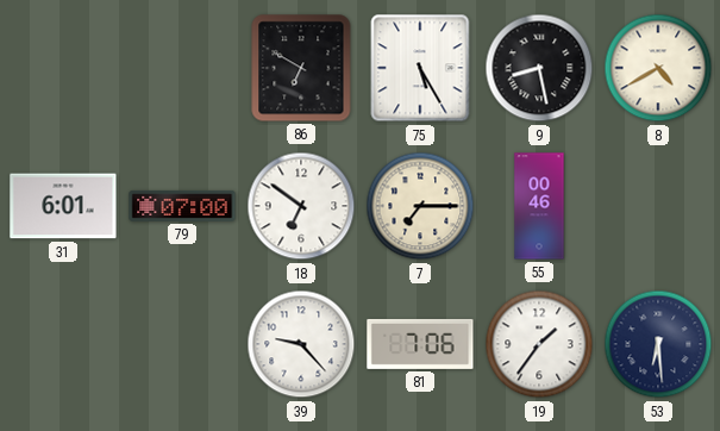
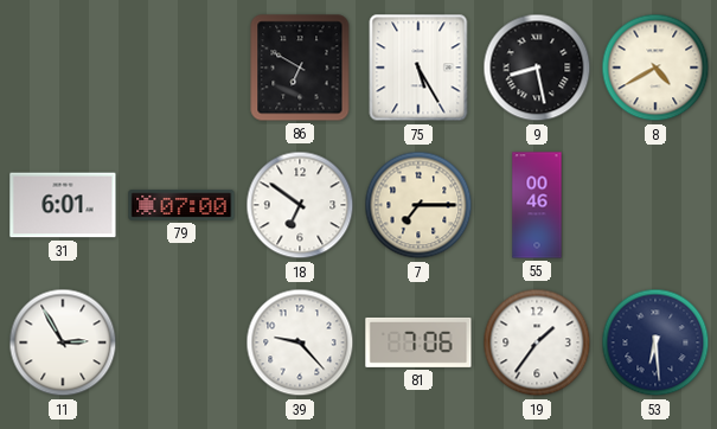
11: none -> 2:55
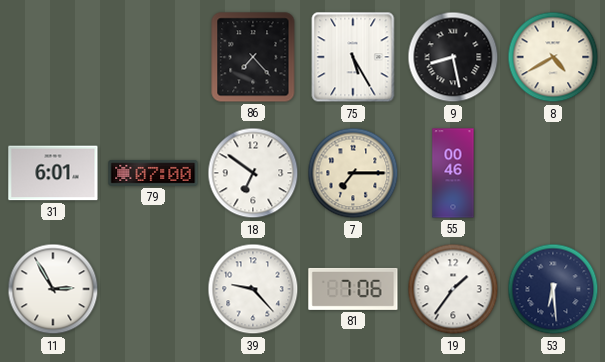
86: 6:50 -> 7:23
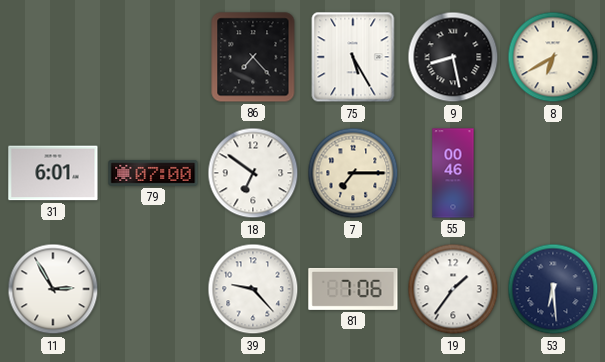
8: 4:40 -> 6:40
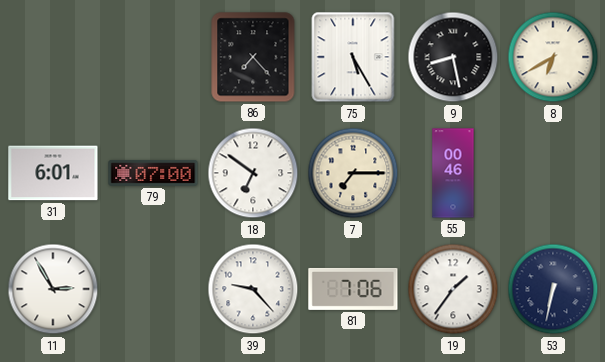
53: 6:29 -> 6:32
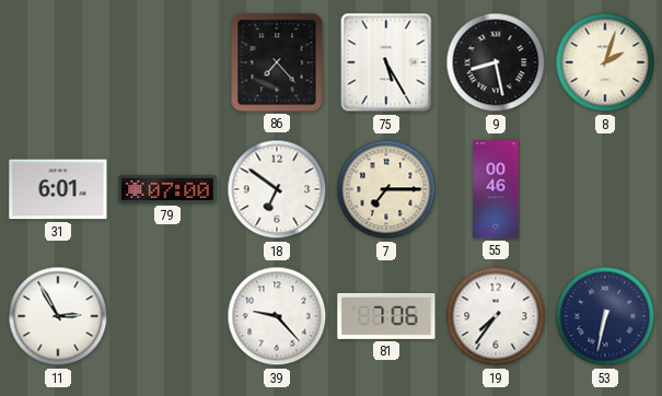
8: 6:40 -> 2:03
19: 1:36 -> 7:36
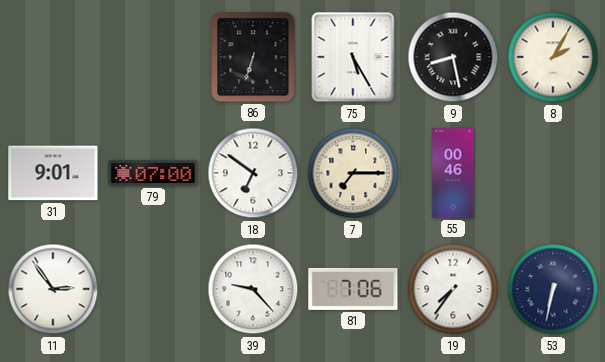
86: 7:23 -> 6:33
8: 2:03 -> 2:05
31: 6:01 -> 9:01
11: 2:55 -> 2:54
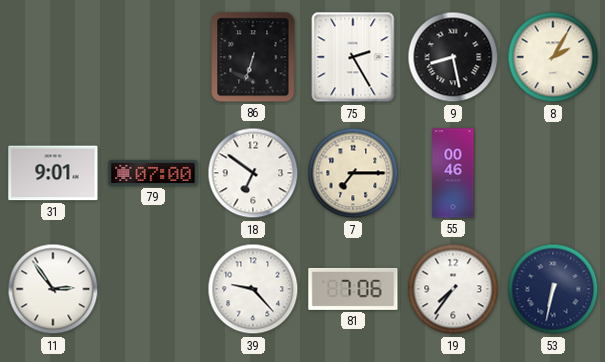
75: 5:25 -> 2:25
